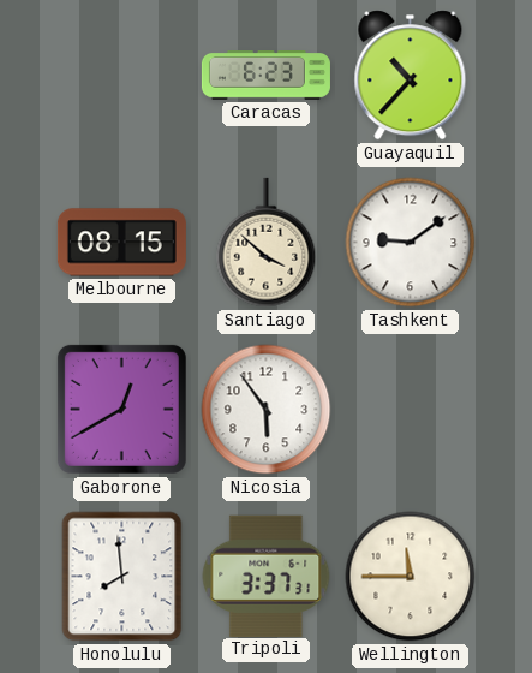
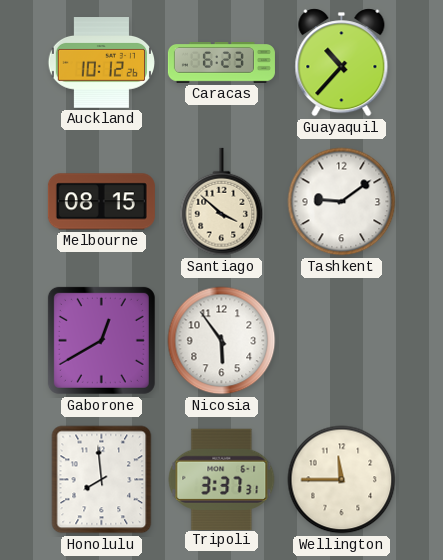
Auckland: none -> 10:12
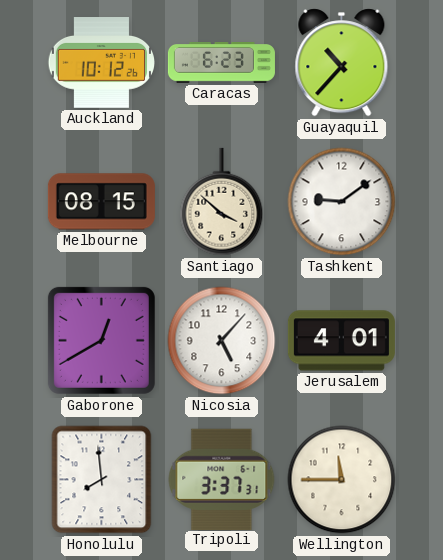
Nicosia: 5:54 -> 5:07
Jerusalem: none -> 4:01
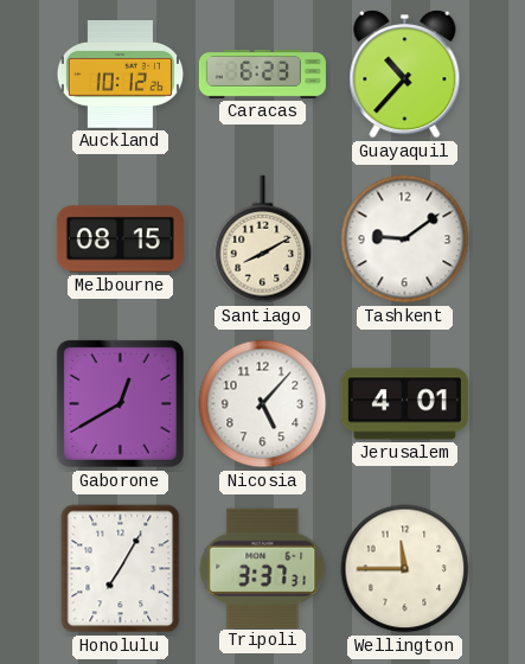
Santiago: 3:52 -> 8:10
Honolulu: 7:59 -> 7:05
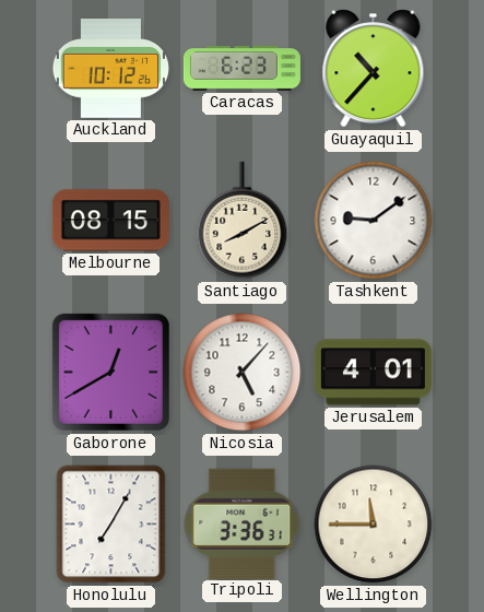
Tripoli: 3:37 -> 3:36
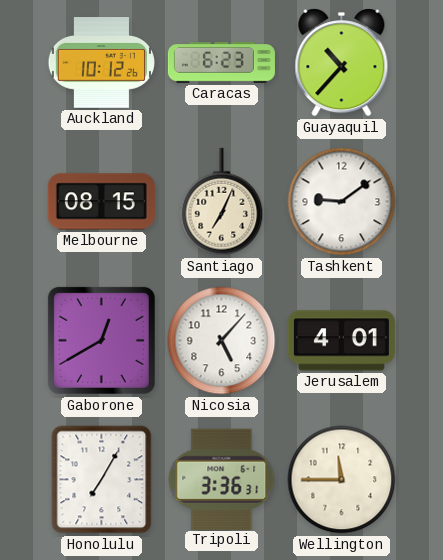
Santiago: 8:10 -> 7:04
